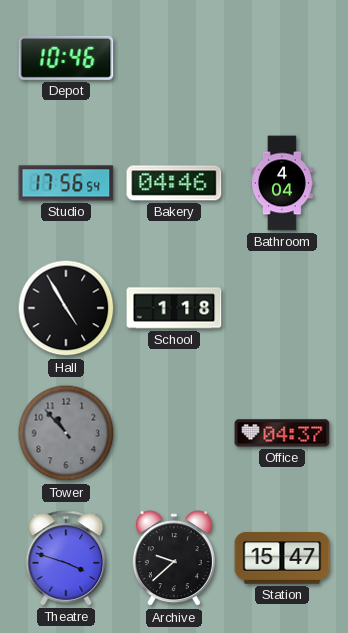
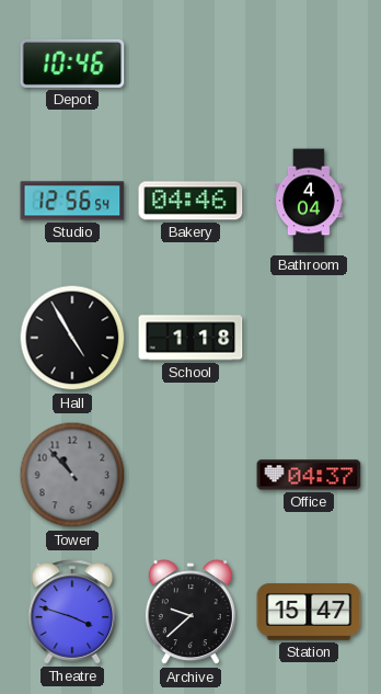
Studio: 17:56 -> 12:56
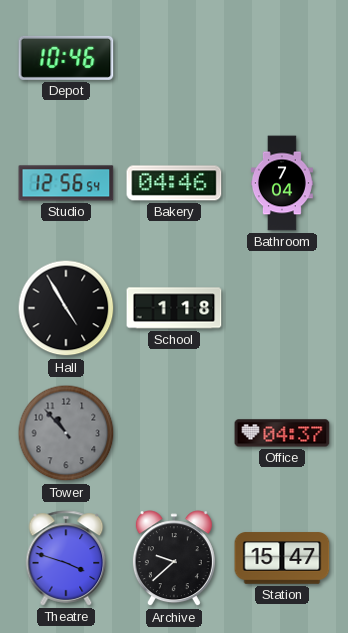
Bathroom: 4:04 -> 7:04
